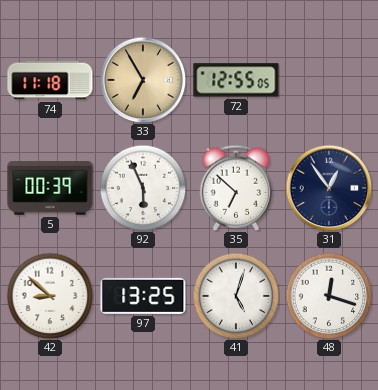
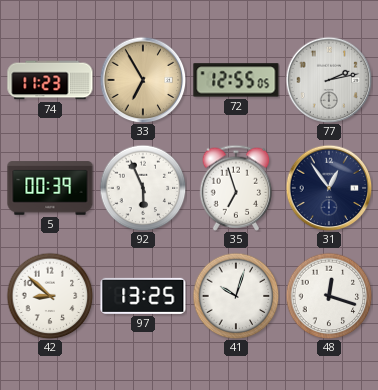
74: 11:18 -> 11:23
77: none -> 2:13
35: 6:52 -> 6:57
41: 5:03 -> 10:03
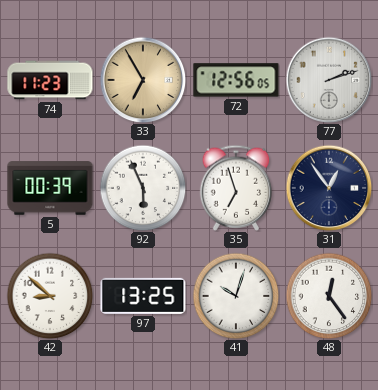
72: 12:55 -> 12:56
77: 2:13 -> 2:12
48: 12:18 -> 12:24
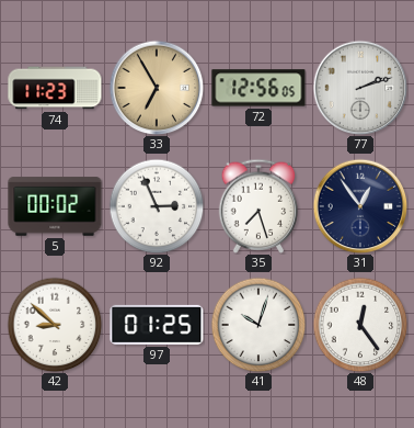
5: 00:39 -> 00:02
92: 5:56 -> 2:56
35: 6:57 -> 7:27
97: 13:25 -> 01:25
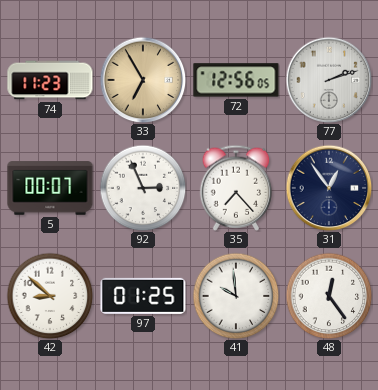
5: 00:02 -> 00:07
35: 7:27 -> 7:23
41: 10:03 -> 9:59
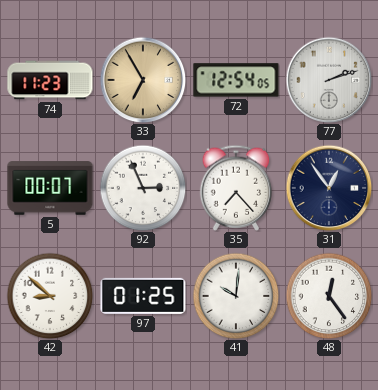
72: 12:56 -> 12:54
41: 9:59 -> 10:01
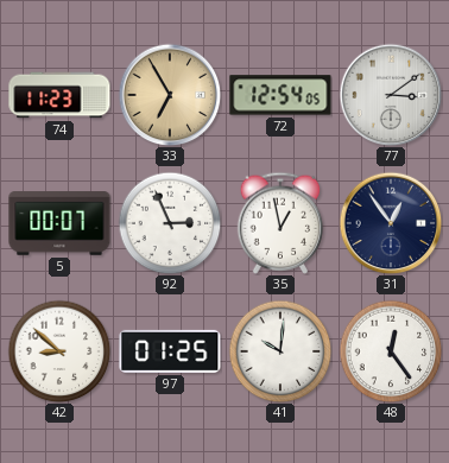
77: 2:12 -> 3:09
35: 7:23 -> 12:58
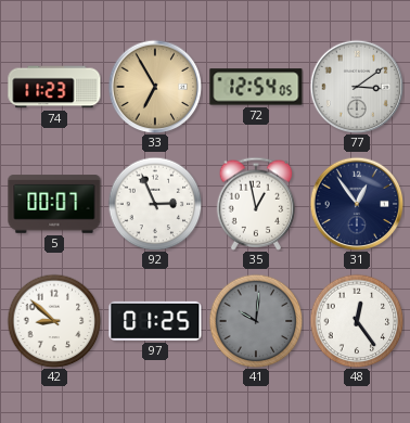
41 dial: white -> grey
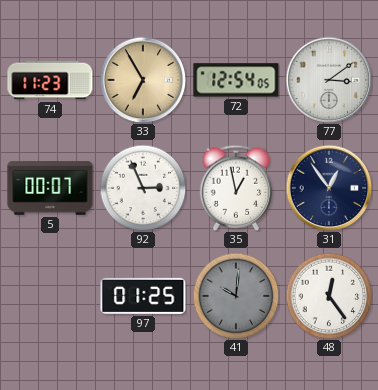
42: 8:52 -> none
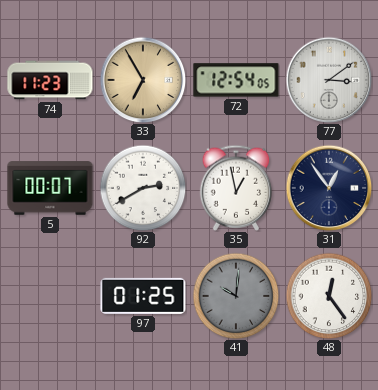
92: 2:56 -> 2:40
